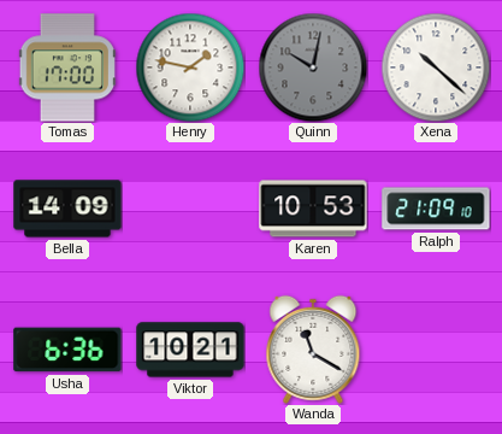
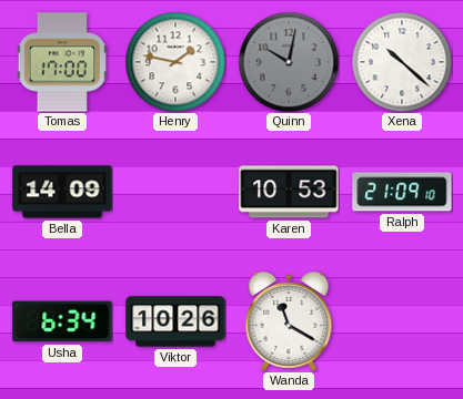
Usha: 6:36 -> 6:34
Viktor: 10:21 -> 10:26
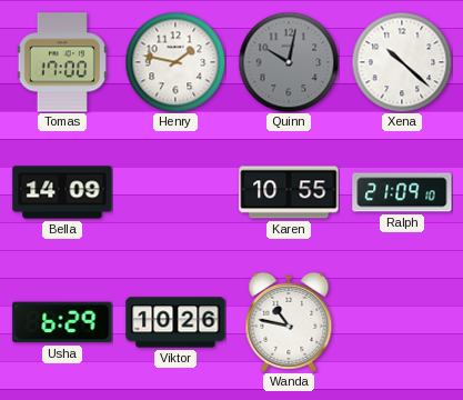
Karen: 10:53 -> 10:55
Usha: 6:34 -> 6:29
Wanda: 11:20 -> 10:47
